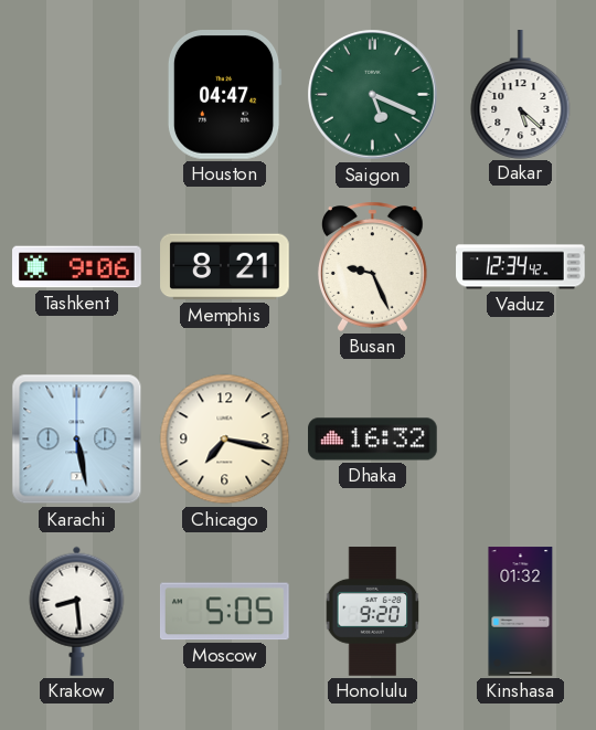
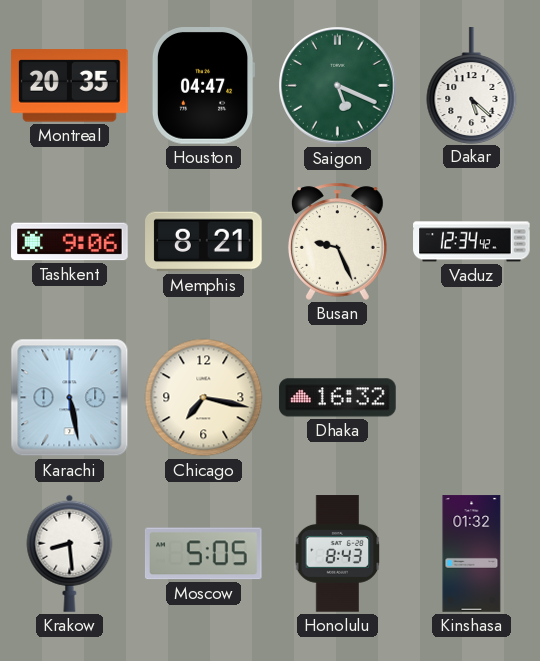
Montreal: none -> 20:35
Honolulu: 9:20 -> 8:43
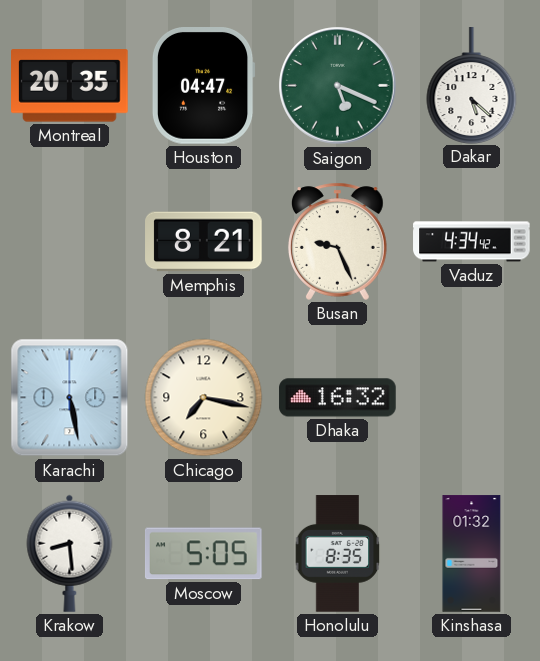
Tashkent: 9:06 -> none
Vaduz: 12:34 -> 4:34
Honolulu: 8:43 -> 8:35
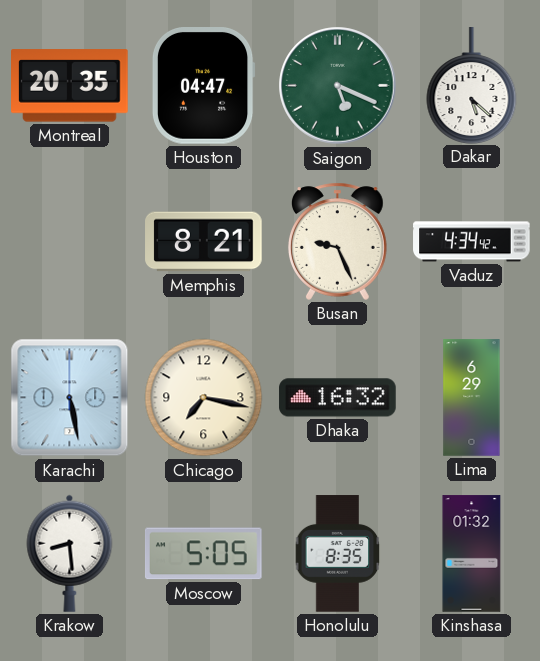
Lima: none -> 6:29
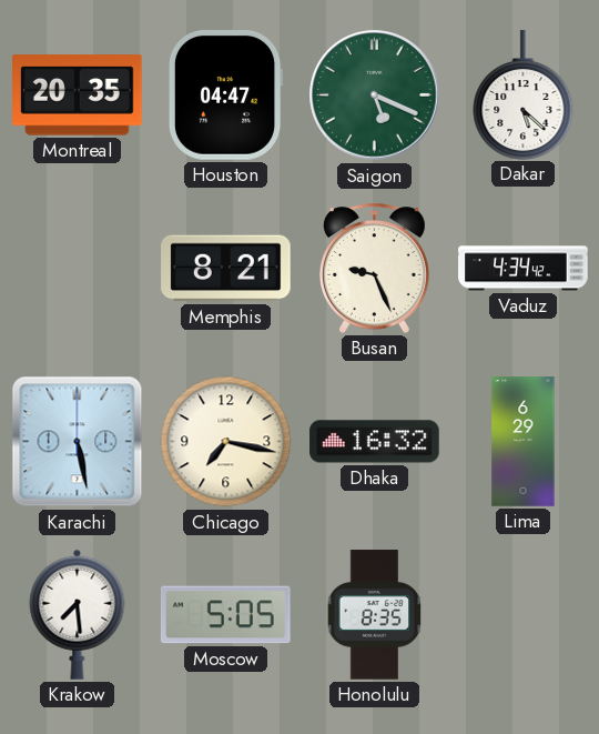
Krakow: 8:29 -> 7:29
Kinshasa: 01:32 -> none
